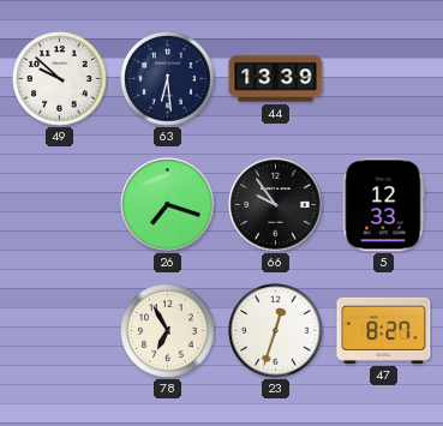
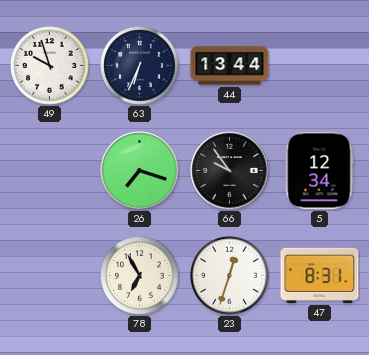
49: 9:52 -> 9:57
63: 6:29 -> 6:34
44: 13:39 -> 13:44
5: 12:33 -> 12:34
47: 8:27 -> 8:31
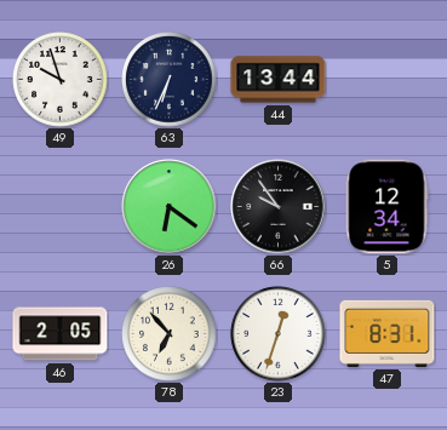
26: 7:18 -> 6:21
46: none -> 2:05
78: 6:55 -> 6:53
